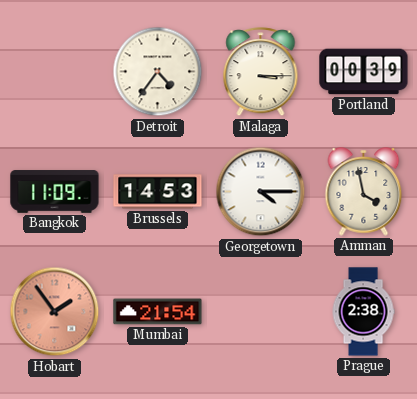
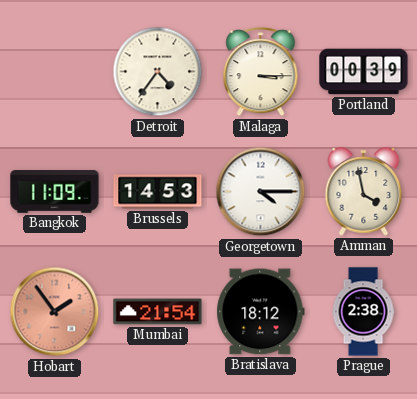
Bratislava: none -> 18:12
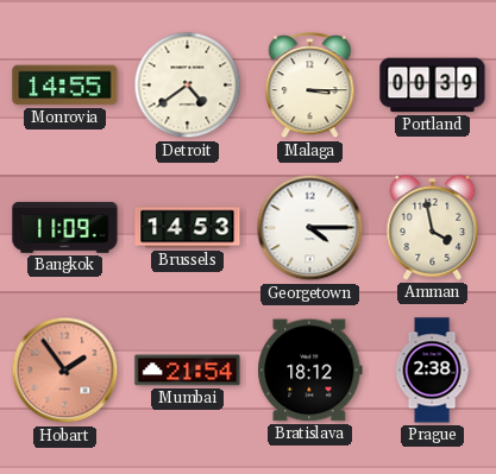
Monrovia: none -> 14:55
Detroit: 4:36 -> 4:39
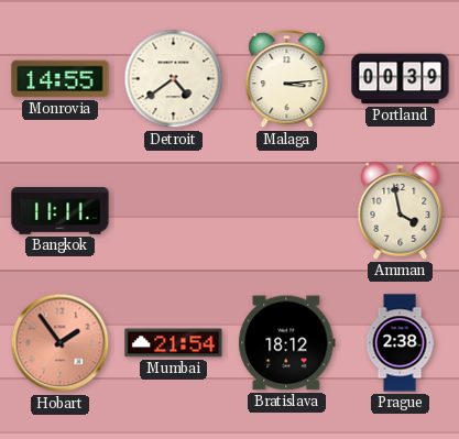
Malaga: 3:15 -> 3:14
Bangkok: 11:09 -> 11:11
Brussels: 14:53 -> none
Georgetown: 4:15 -> none
